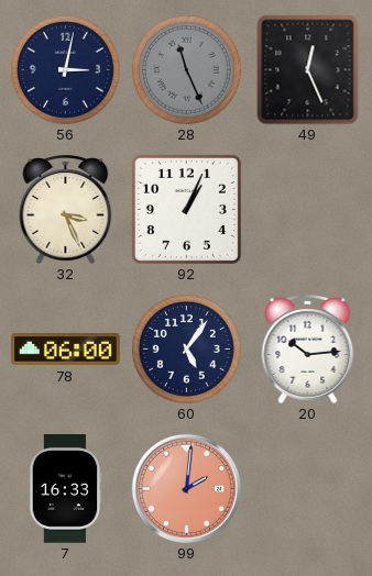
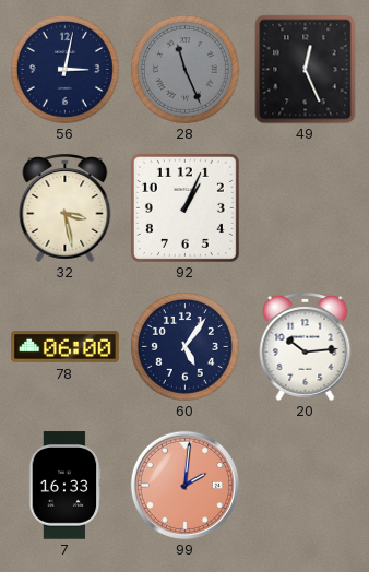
32: 3:26 -> 3:28
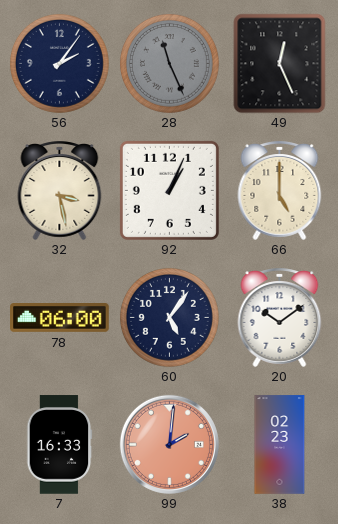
56: 3:02 -> 2:06
66: none -> 5:00
20: 10:14 -> 10:09
38: none -> 02:23
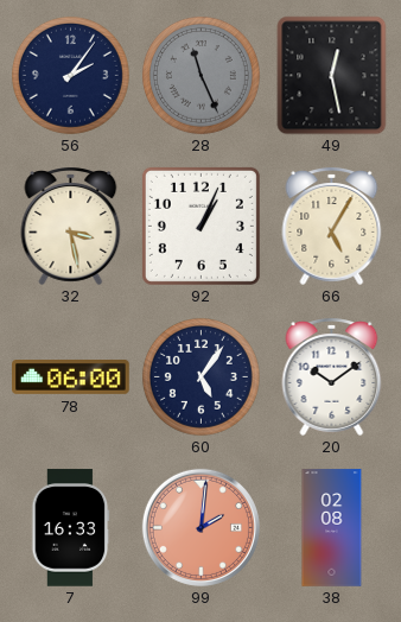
49: 12:26 -> 12:28
66: 5:00 -> 5:05
38: 02:23 -> 02:08
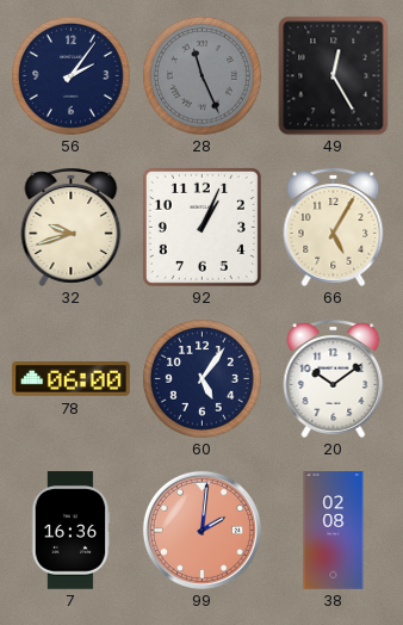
49: 12:28 -> 12:25
32: 3:28 -> 9:42
7: 16:33 -> 16:36
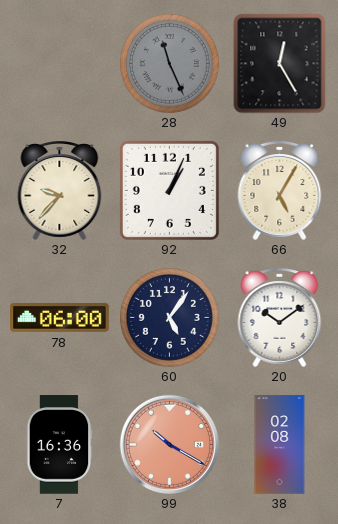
56: 2:06 -> none
32: 9:42 -> 9:37
99: 2:01 -> 10:20
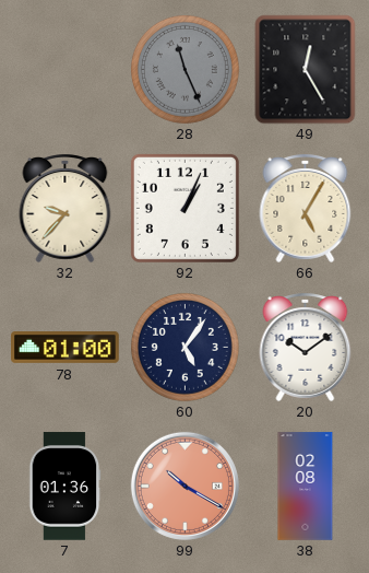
78: 06:00 -> 01:00
7: 16:36 -> 01:36
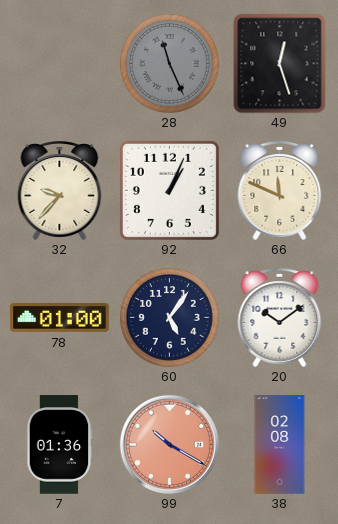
49: 12:25 -> 12:27
66: 5:05 -> 11:49
